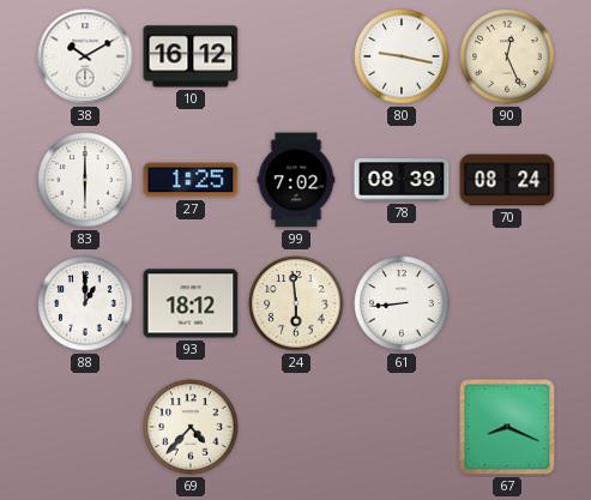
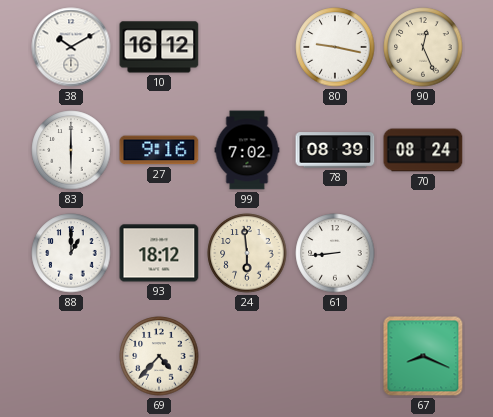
27: 1:25 -> 9:16
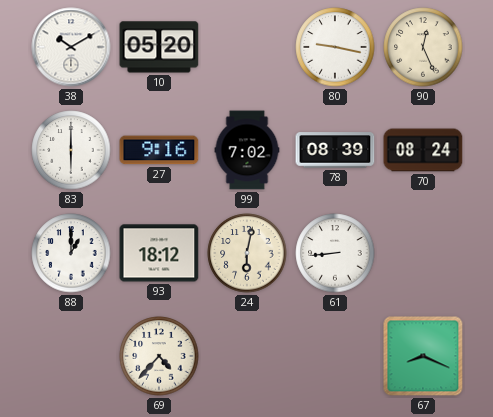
10: 16:12 -> 05:20
24: 5:59 -> 6:02
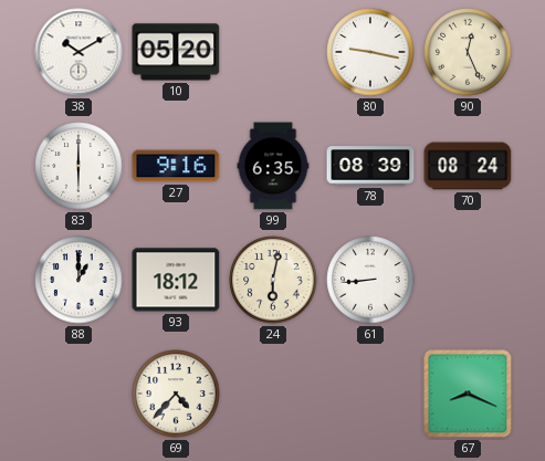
99: 7:02 -> 6:35
